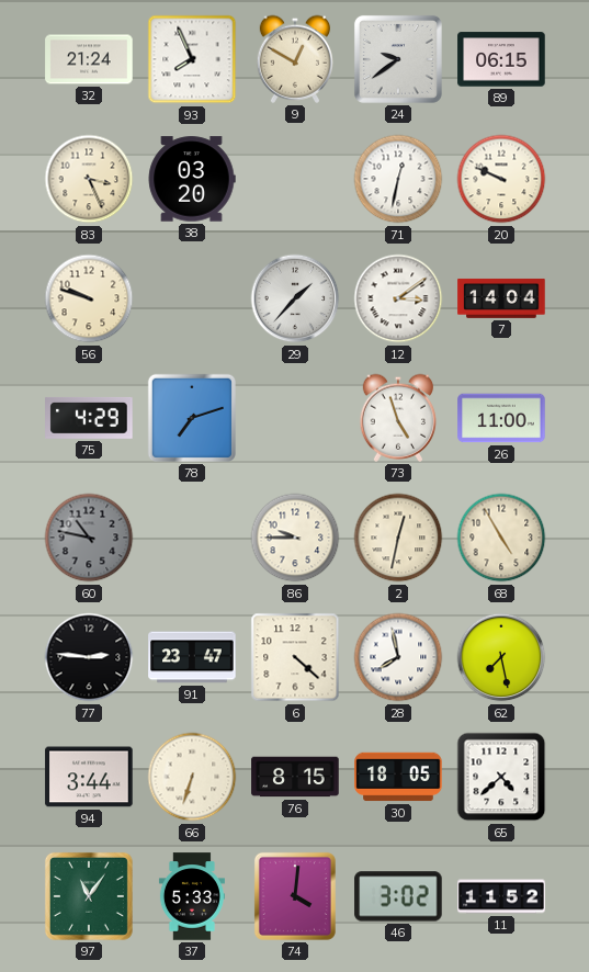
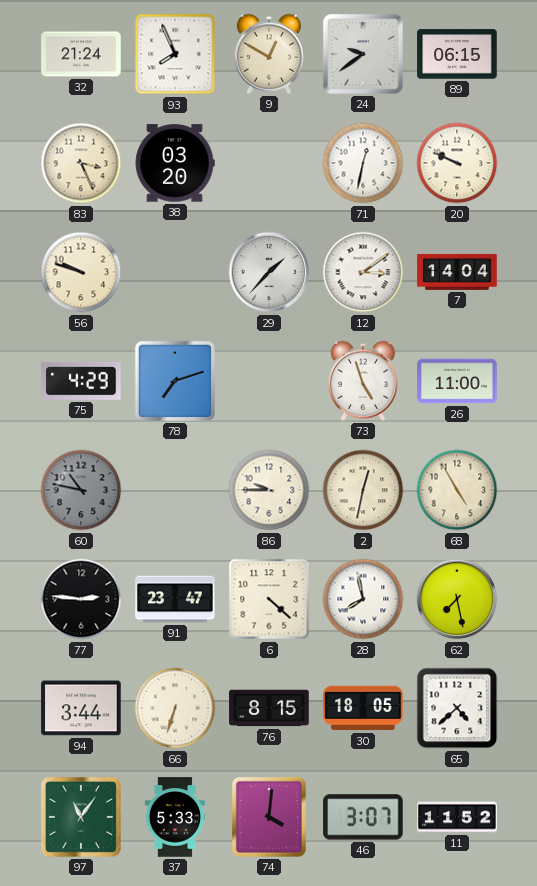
46: 3:02 -> 3:07
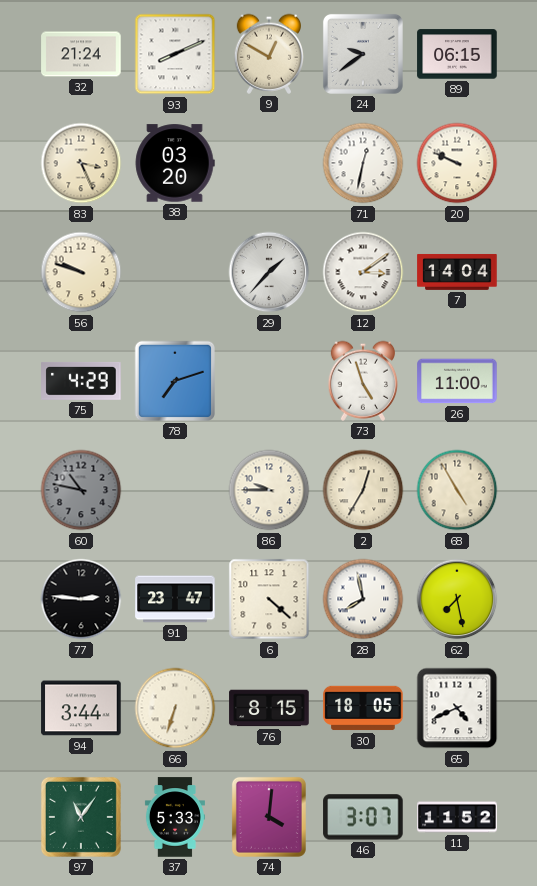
93: 7:56 -> 8:11
2: 12:32 -> 12:35
65: 4:38 -> 4:41
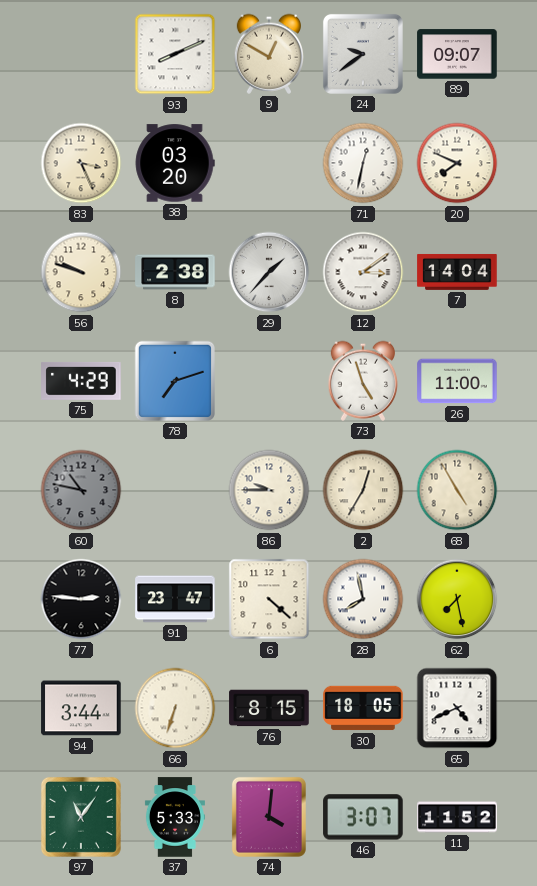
32: 21:24 -> none
89: 06:15 -> 09:07
20: 9:49 -> 7:49
8: none -> 2:38
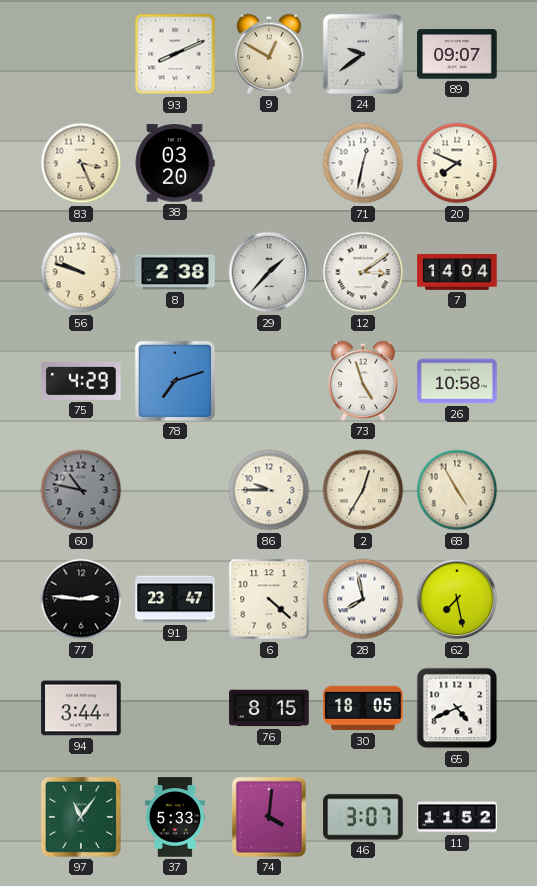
26: 11:00 -> 10:58
66: 6:33 -> none
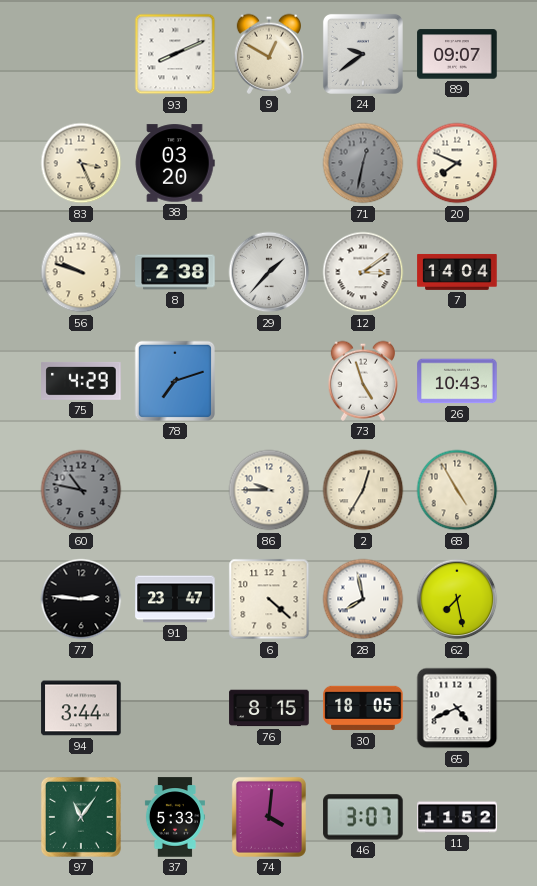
71 dial: white -> grey
26: 10:58 -> 10:43
